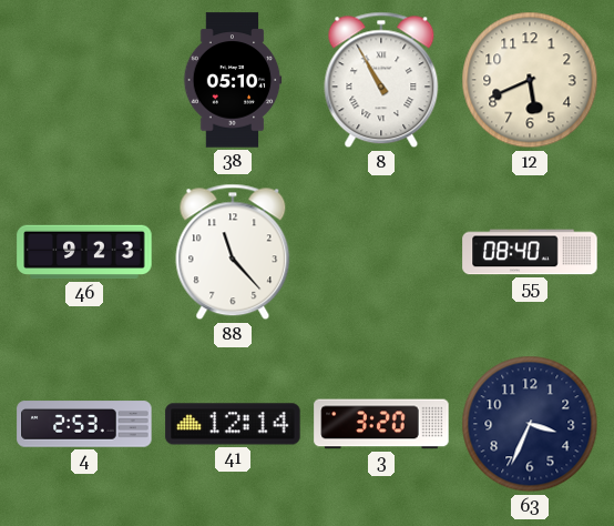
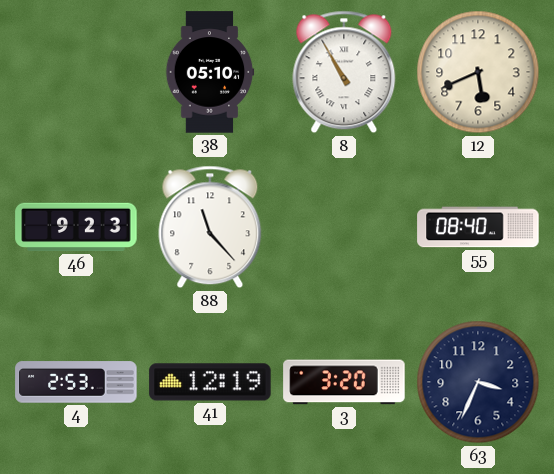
41: 12:14 -> 12:19
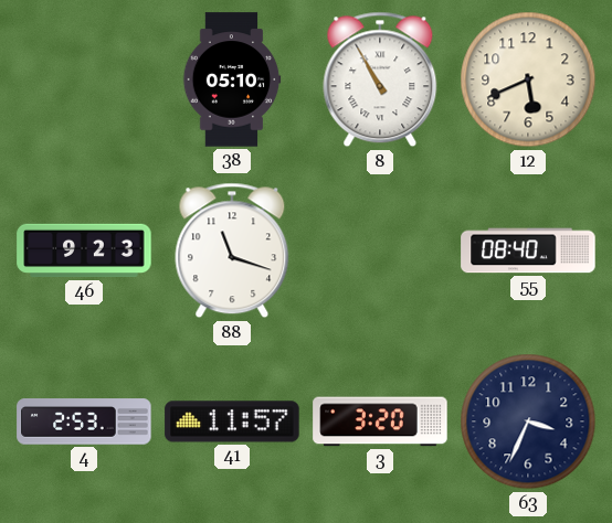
88: 11:23 -> 11:18
41: 12:19 -> 11:57
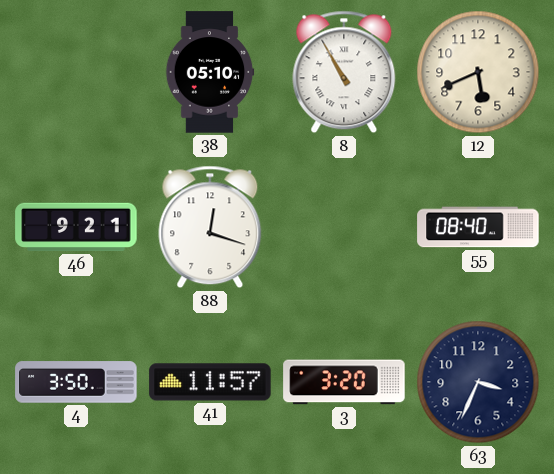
46: 9:23 -> 9:21
88: 11:18 -> 12:18
4: 2:53 -> 3:50
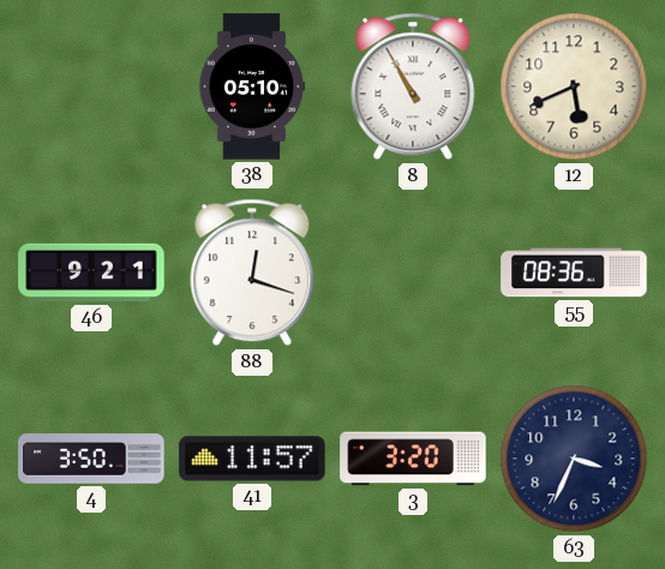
55: 08:40 -> 08:36
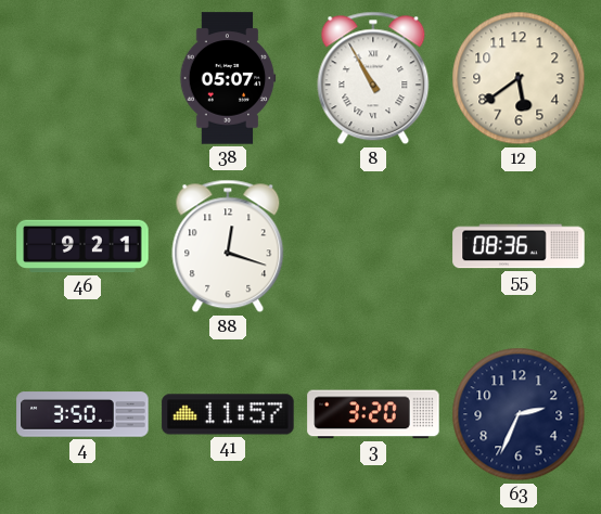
38: 05:10 -> 05:07
12: 5:41 -> 5:39
63: 3:34 -> 2:34
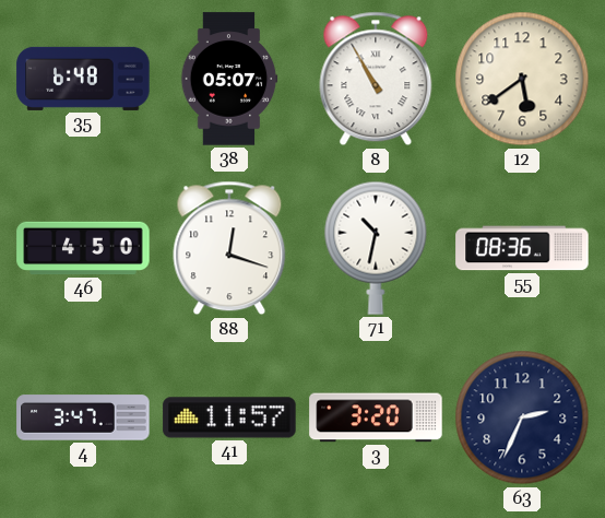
35: none -> 6:48
46: 9:21 -> 4:50
71: none -> 10:32
4: 3:50 -> 3:47
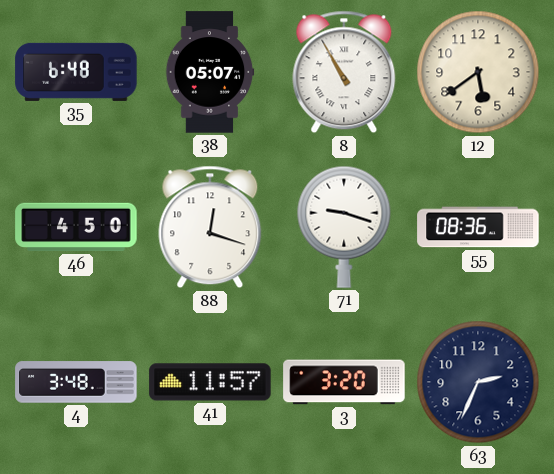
71: 10:32 -> 9:18
4: 3:47 -> 3:48
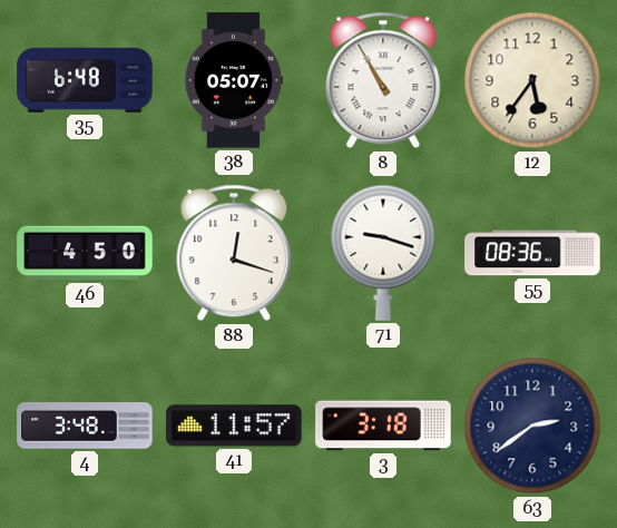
12: 5:39 -> 5:36
3: 3:20 -> 3:18
63: 2:34 -> 2:39
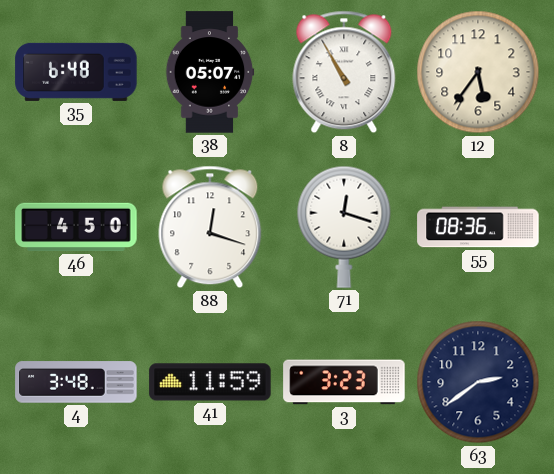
71: 9:18 -> 12:18
41: 11:57 -> 11:59
3: 3:18 -> 3:23
